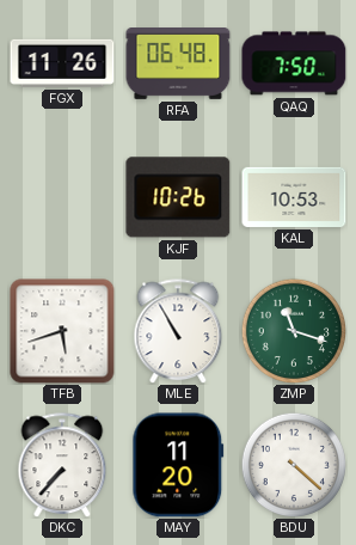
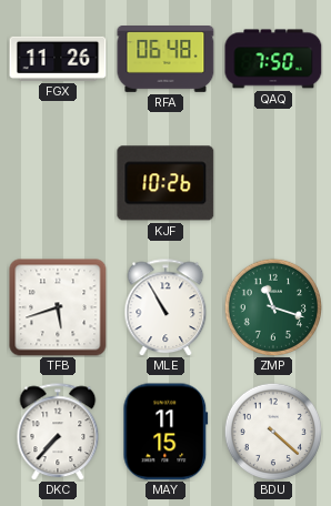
KAL: 10:53 -> none
MAY: 11:20 -> 11:15
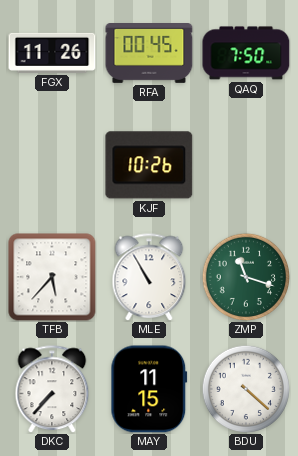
RFA: 06:48 -> 00:45
TFB: 5:42 -> 5:37
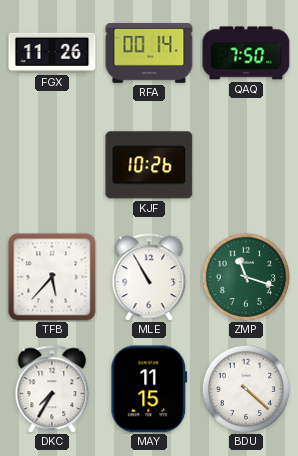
RFA: 00:45 -> 00:14
DKC: 7:37 -> 7:35
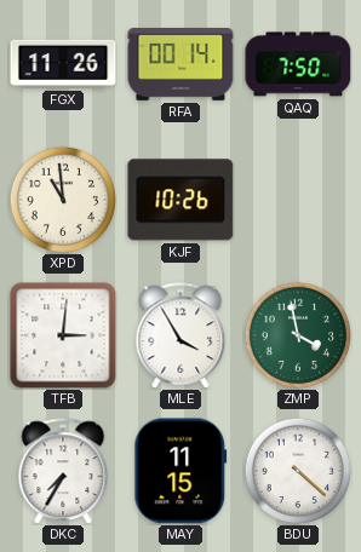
XPD: none -> 10:59
TFB: 5:37 -> 3:01
MLE: 10:55 -> 3:55
ZMP: 11:18 -> 3:58
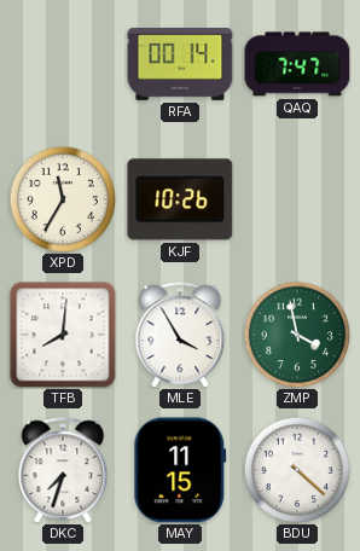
FGX: 11:26 -> none
QAQ: 7:50 -> 7:47
XPD: 10:59 -> 11:35
TFB: 3:01 -> 8:01
DKC: 7:35 -> 7:33
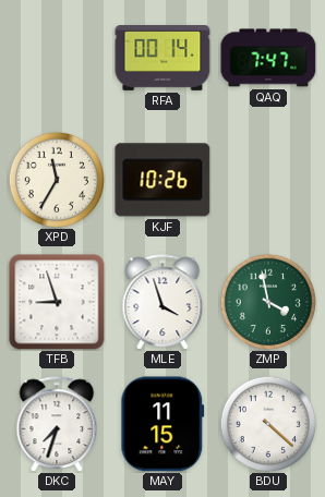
TFB: 8:01 -> 8:57
MLE: 3:55 -> 3:57
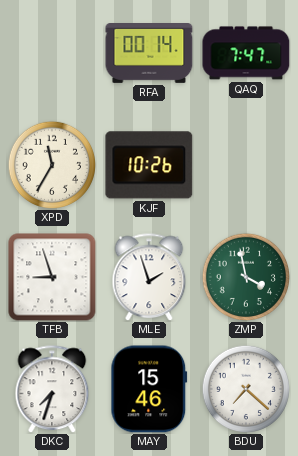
MLE: 3:57 -> 1:57
MAY: 11:15 -> 15:46
BDU: 4:22 -> 7:22
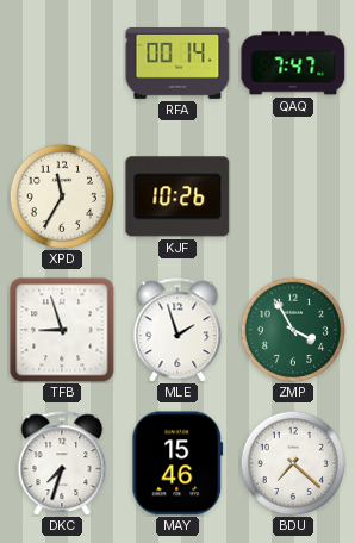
ZMP: 3:58 -> 3:55
